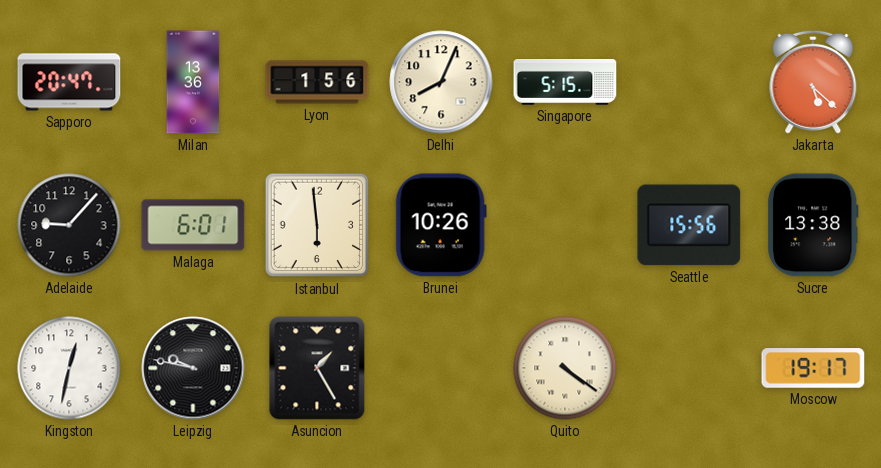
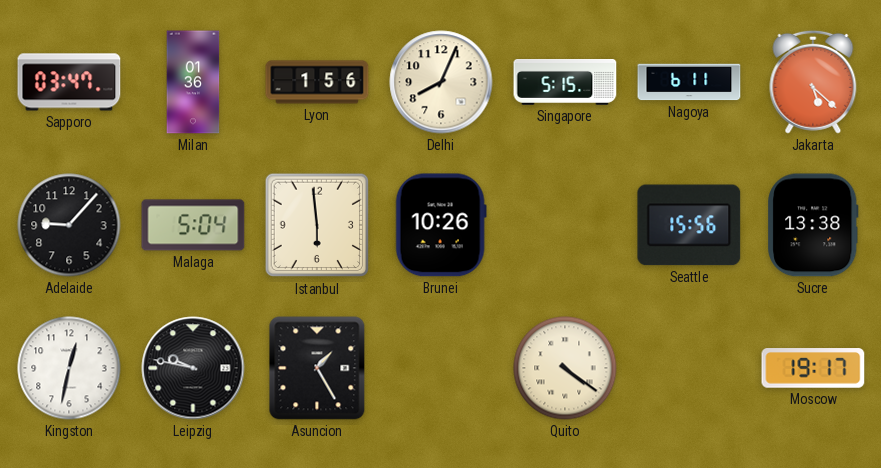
Sapporo: 20:47 -> 03:47
Milan: 13:36 -> 01:36
Nagoya: none -> 6:11
Malaga: 6:01 -> 5:04
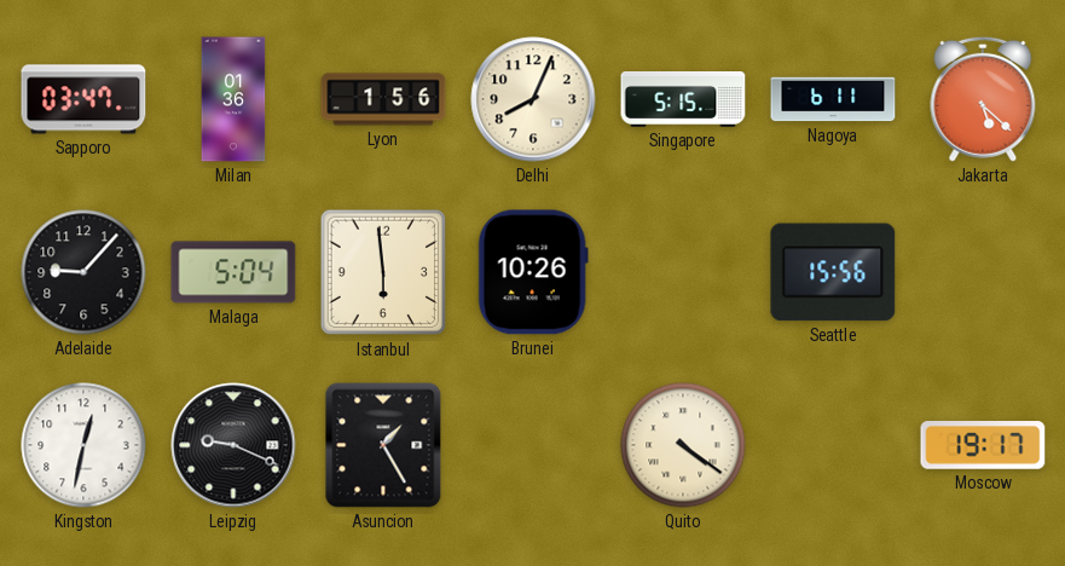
Sucre: 13:38 -> none
Leipzig: 9:47 -> 9:19
